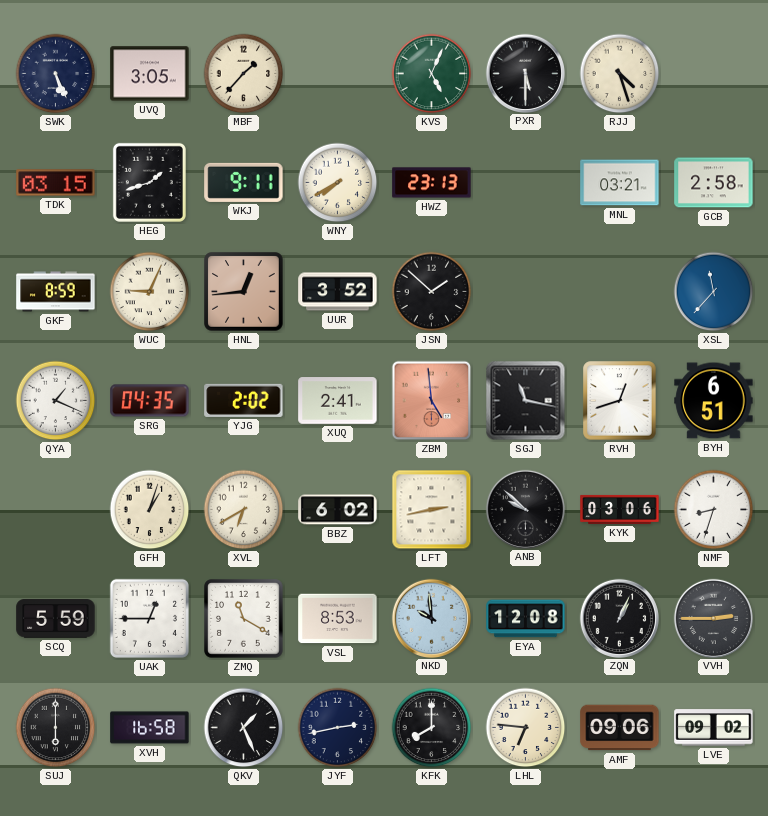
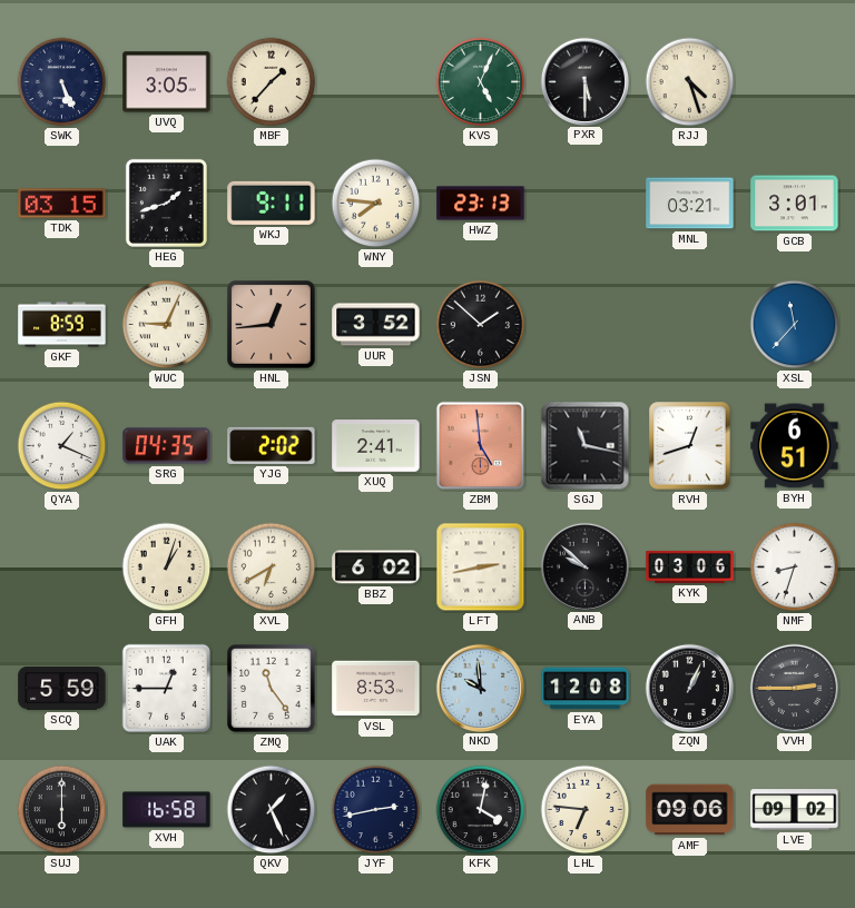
WNY: 7:40 -> 7:46
GCB: 2:58 -> 3:01
ZMQ: 11:20 -> 11:24
KFK: 8:00 -> 4:02
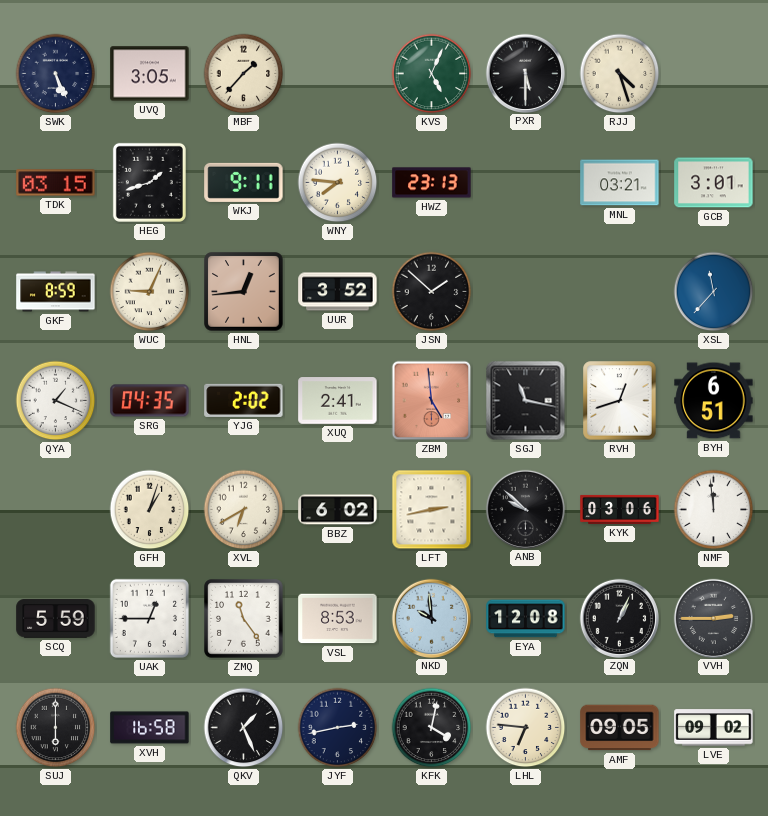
NMF: 8:33 -> 11:59
AMF: 09:06 -> 09:05
